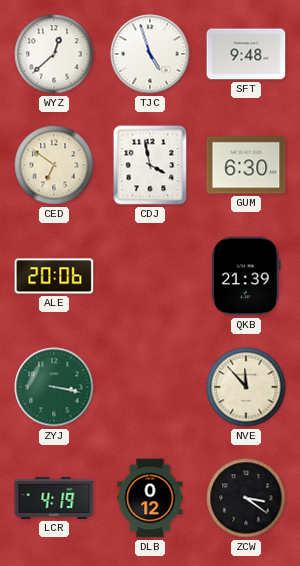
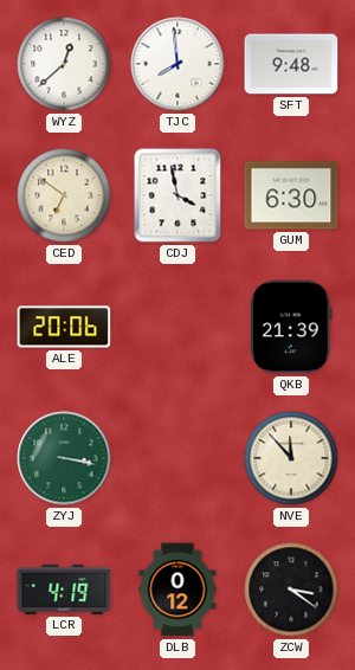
TJC: 4:57 -> 7:59
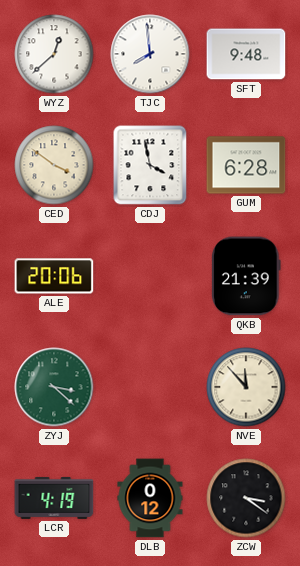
CED: 6:51 -> 3:51
GUM: 6:30 -> 6:28
ZYJ: 3:17 -> 3:22
